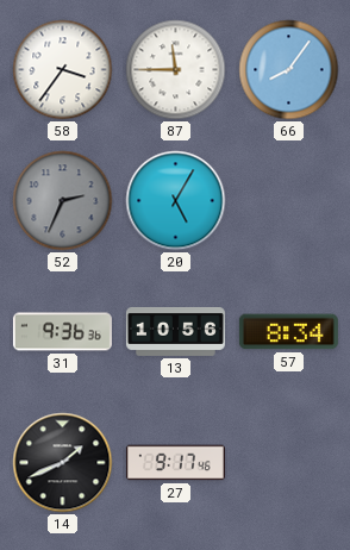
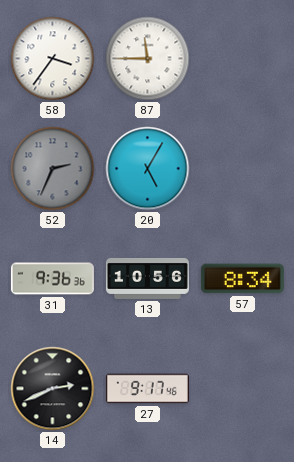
66: 8:06 -> none
14: 1:41 -> 2:41
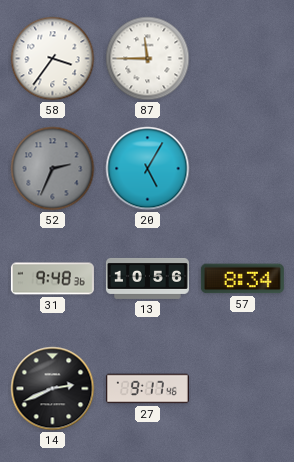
31: 9:36 -> 9:48
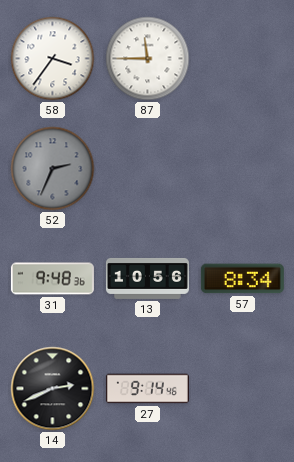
20: 5:05 -> none
27: 9:17 -> 9:14
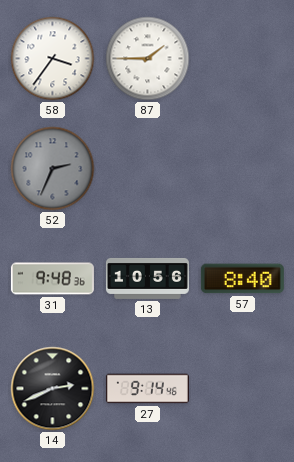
87: 11:45 -> 1:45
57: 8:34 -> 8:40
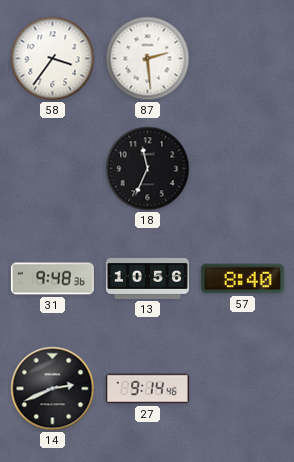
87: 1:45 -> 2:29
52: 2:34 -> none
18: none -> 11:34
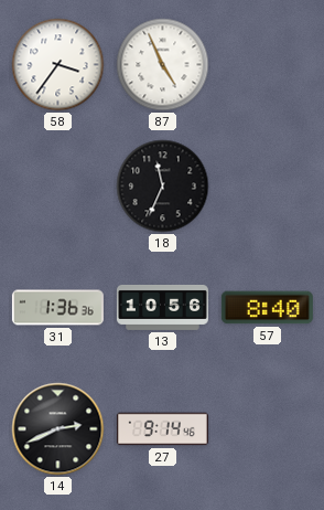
87: 2:29 -> 4:56
31: 9:48 -> 1:36
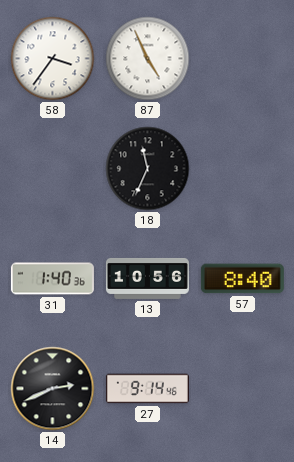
31: 1:36 -> 1:40
